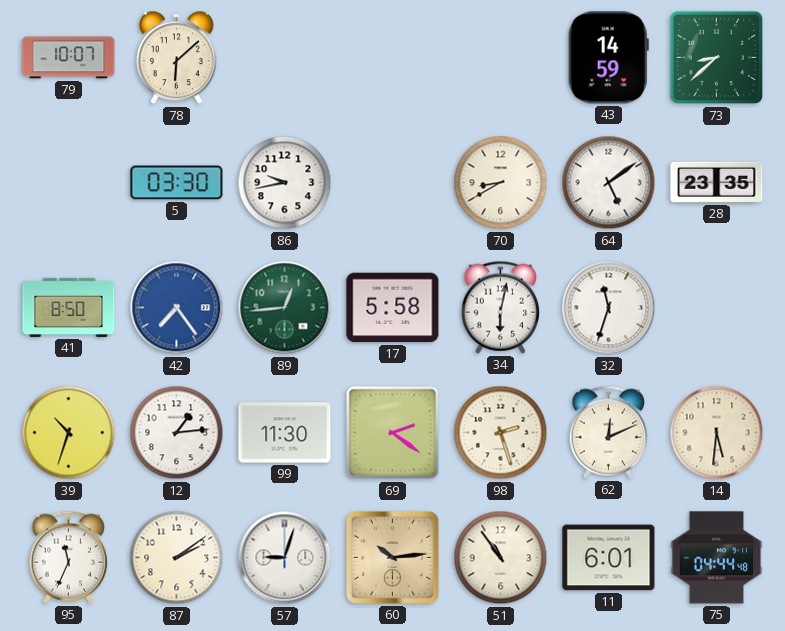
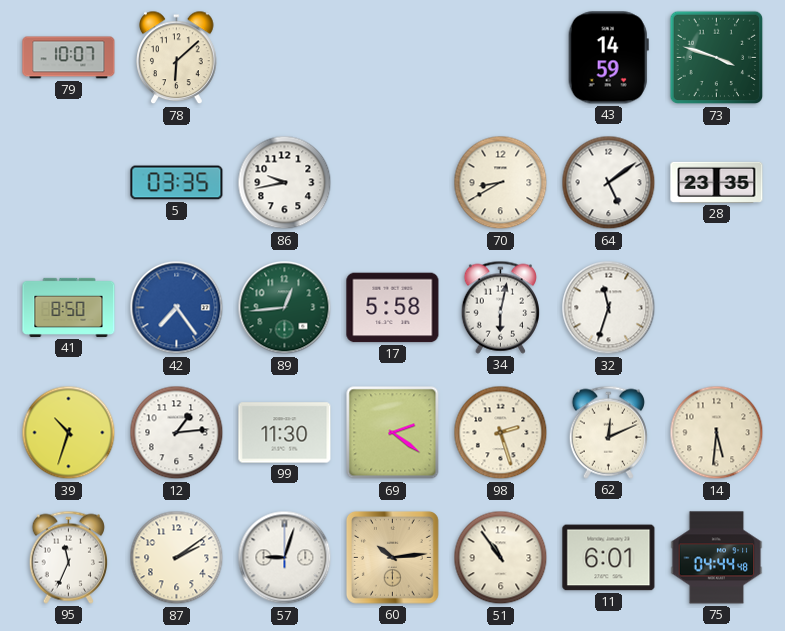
73: 8:38 -> 3:48
5: 03:30 -> 03:35
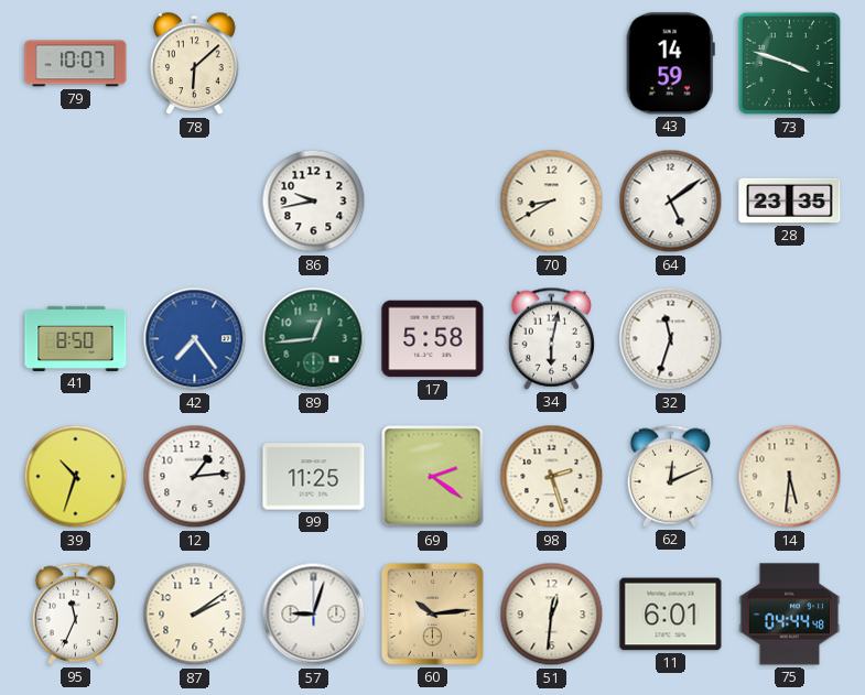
5: 03:35 -> none
99: 11:30 -> 11:25
51: 10:54 -> 12:31
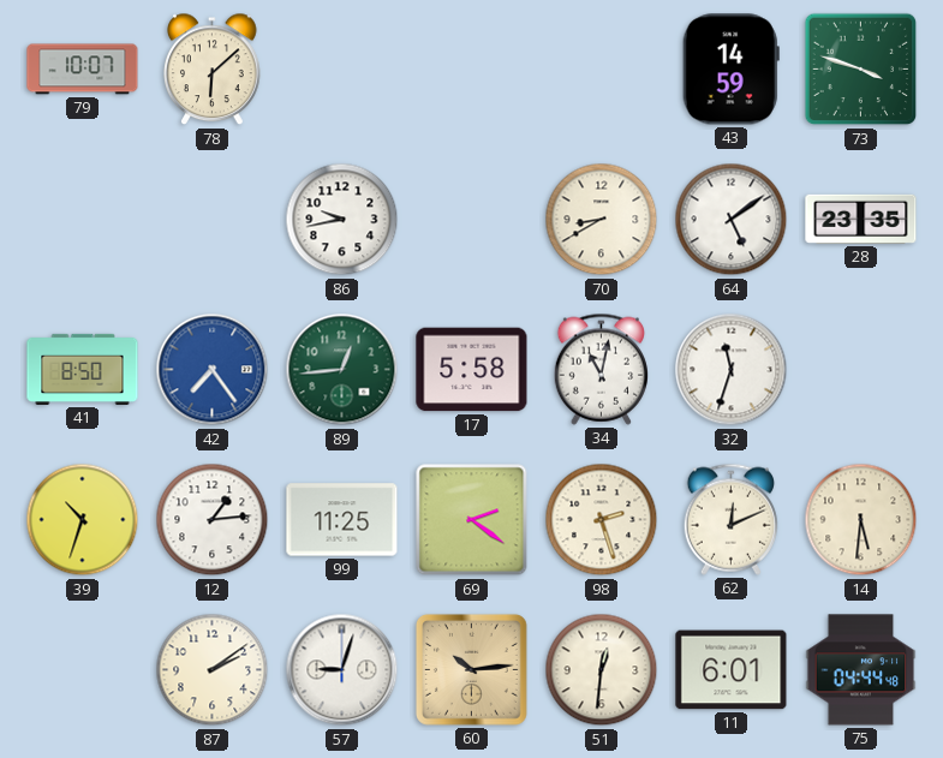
34: 6:02 -> 11:02
95: 11:34 -> none
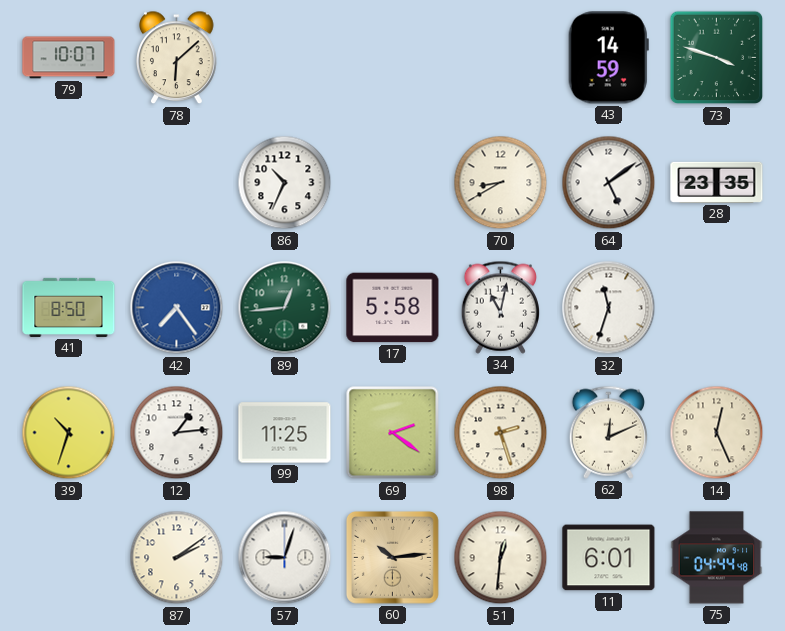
86: 9:43 -> 10:34
14: 5:31 -> 12:26
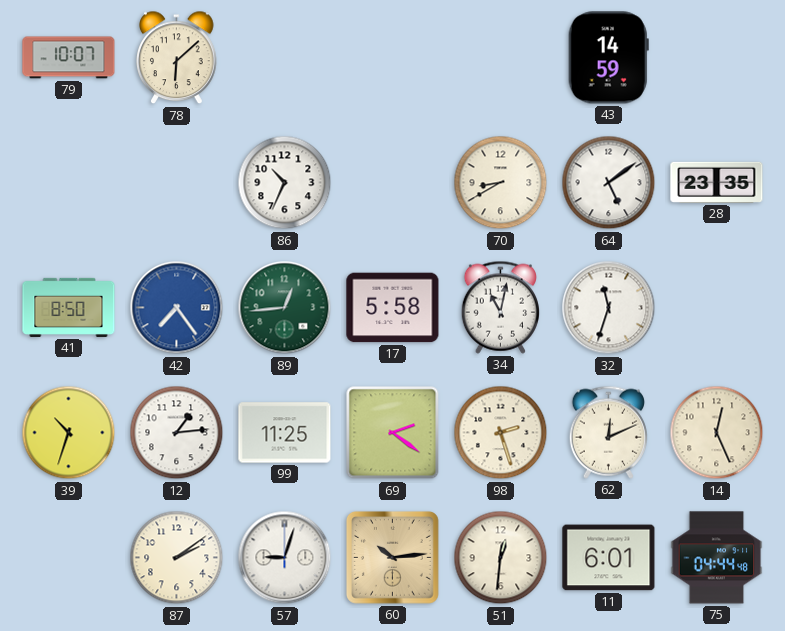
73: 3:48 -> none
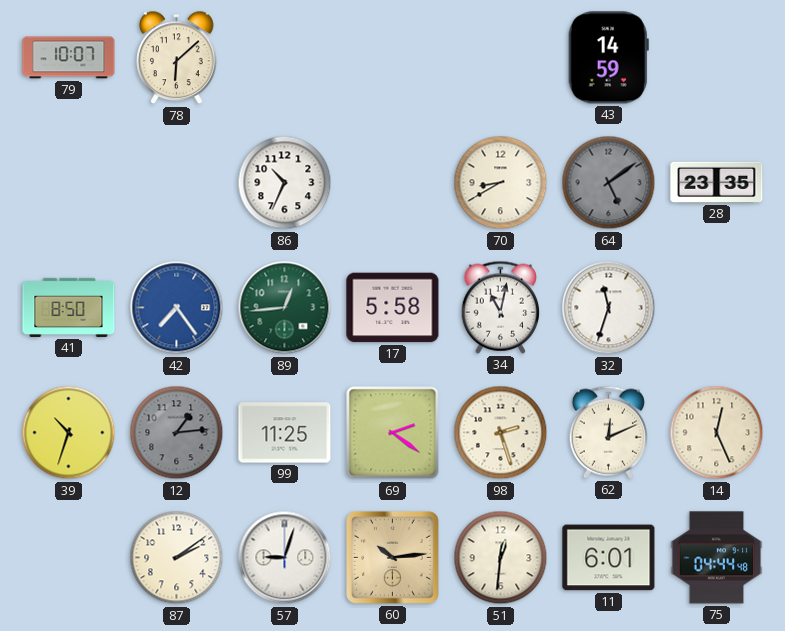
64 dial: white -> grey
12 dial: white -> grey
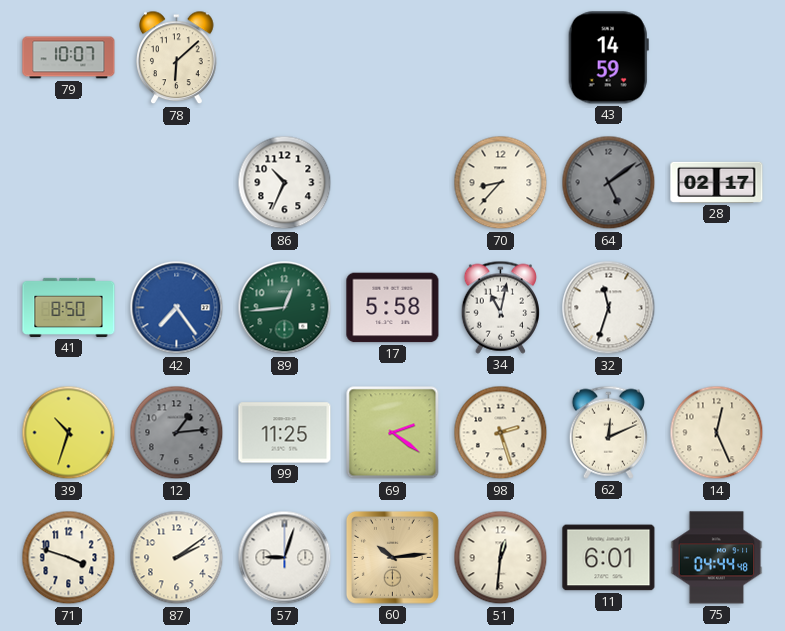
70: 8:40 -> 8:37
28: 23:35 -> 02:17
71: none -> 3:48
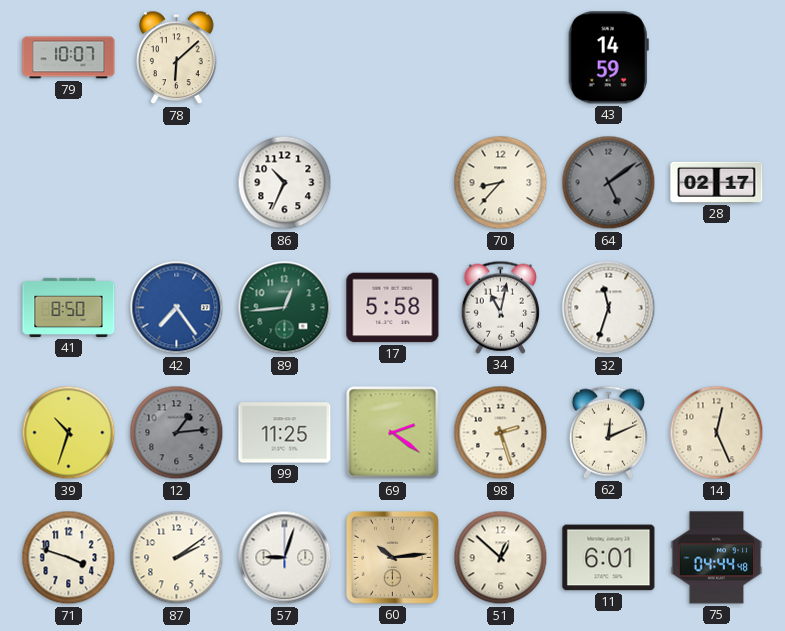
51: 12:31 -> 12:52
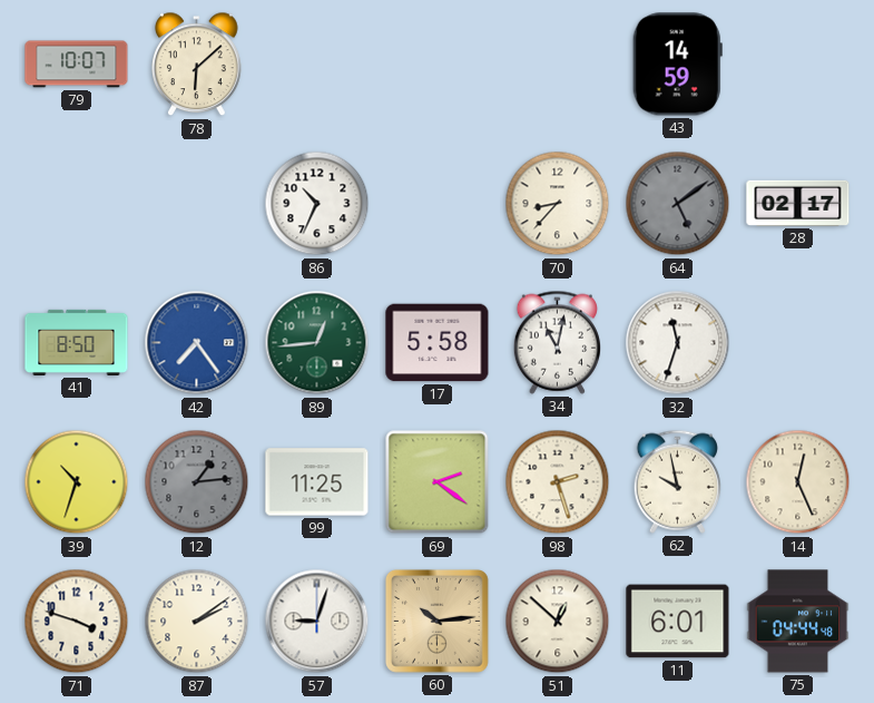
62: 12:11 -> 9:58
